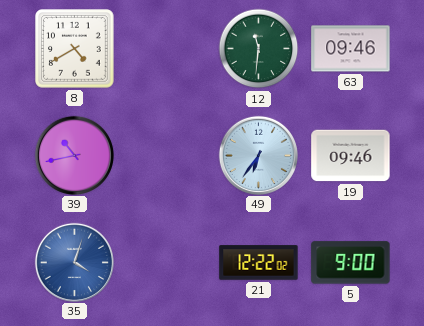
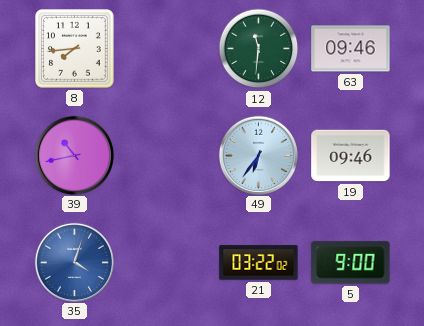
8: 4:40 -> 7:44
21: 12:22 -> 03:22
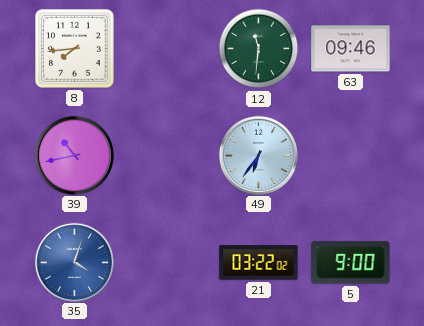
19: 09:46 -> none
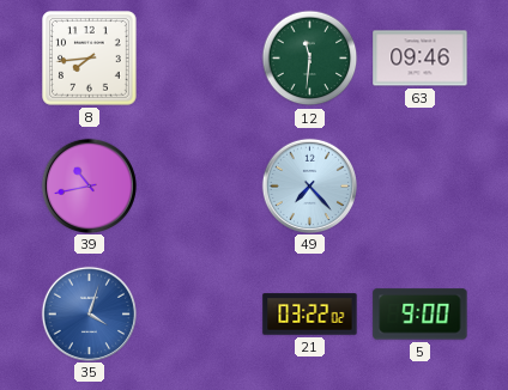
49: 6:36 -> 7:23
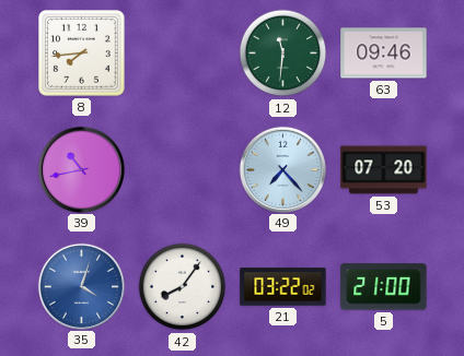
53: none -> 07:20
42: none -> 8:06
5: 9:00 -> 21:00
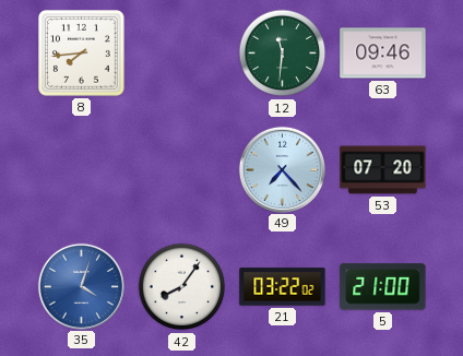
39: 10:43 -> none
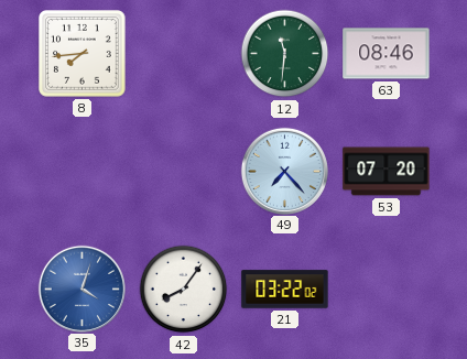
63: 09:46 -> 08:46
5: 21:00 -> none
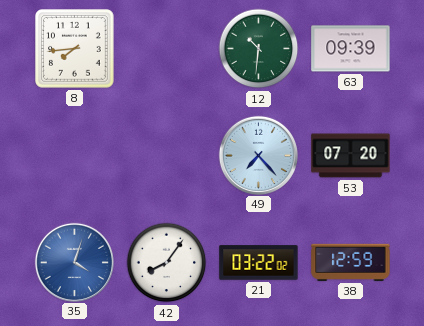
12: 11:31 -> 10:31
63: 08:46 -> 09:39
38: none -> 12:59
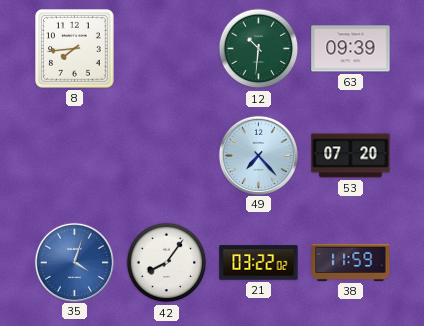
38: 12:59 -> 11:59
